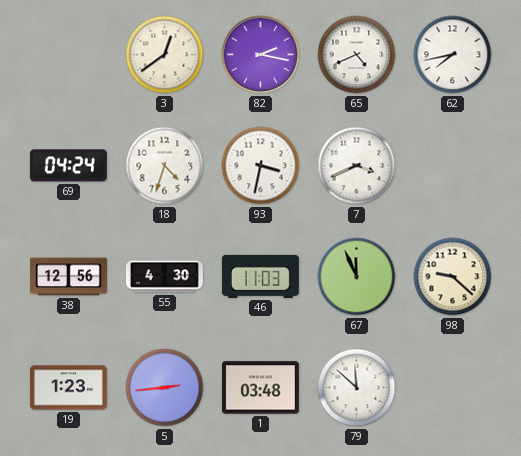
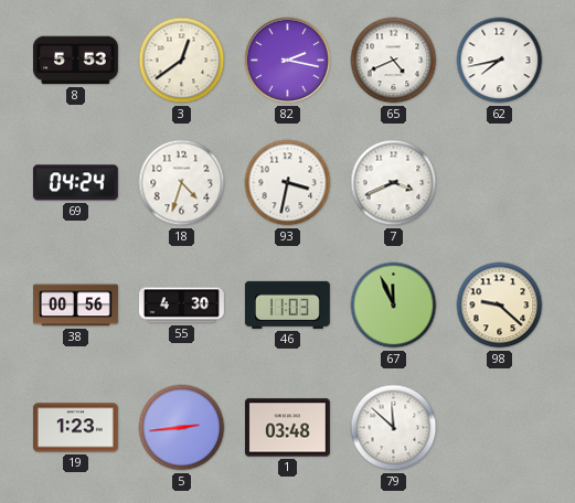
8: none -> 5:53
38: 12:56 -> 00:56
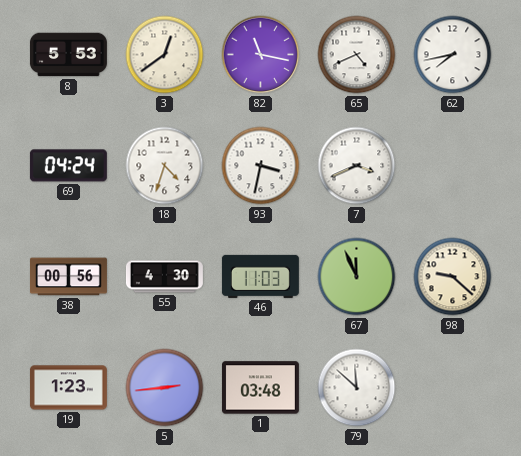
82: 2:17 -> 11:17
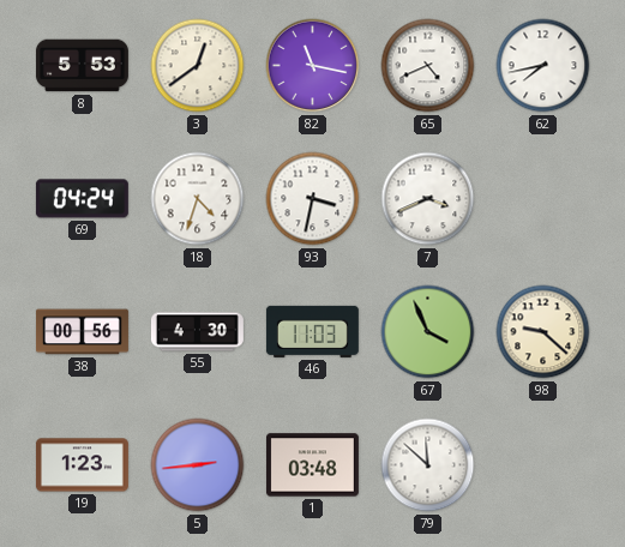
67: 11:56 -> 3:56
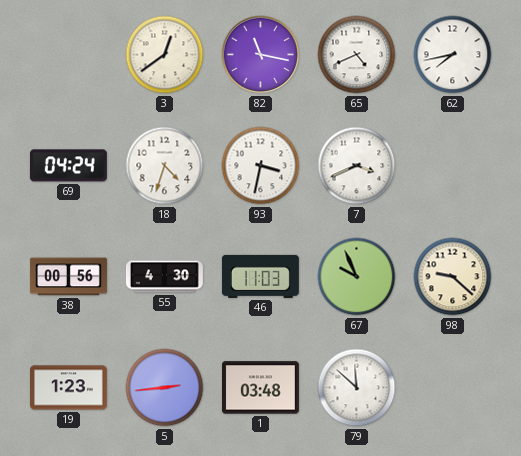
8: 5:53 -> none
67: 3:56 -> 9:56
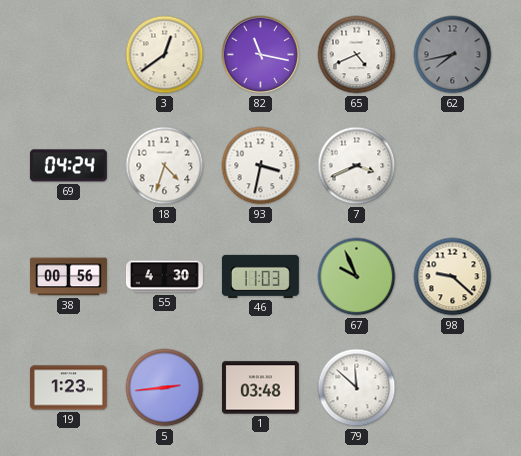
62 dial: white -> grey
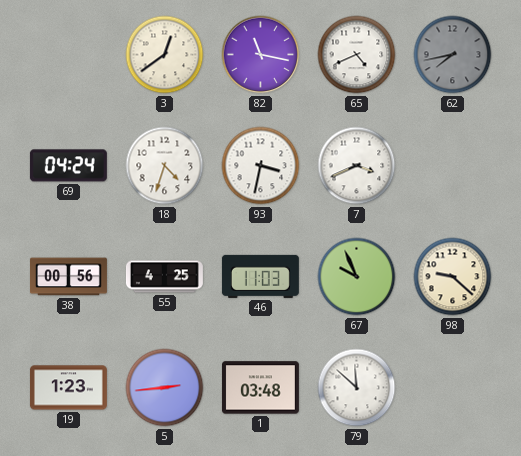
55: 4:30 -> 4:25
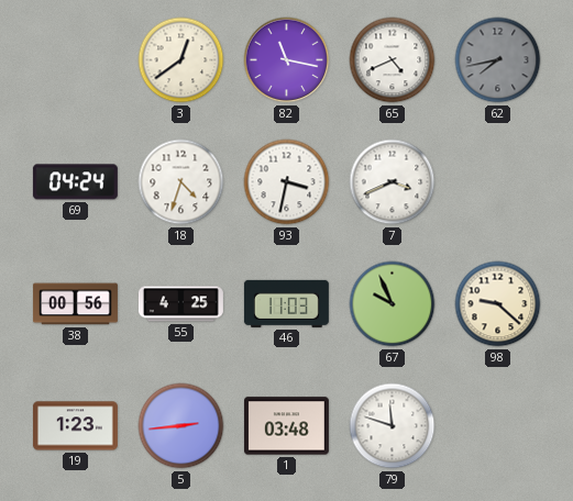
79: 11:52 -> 11:48
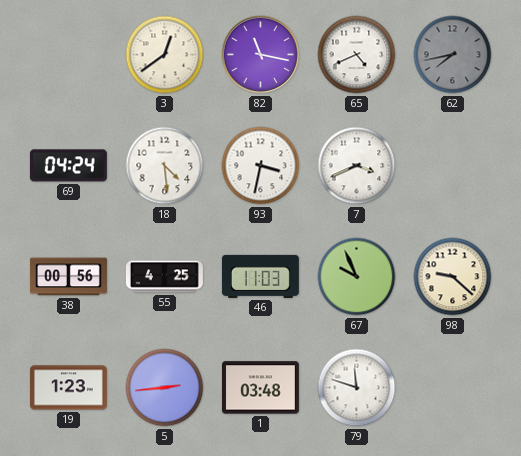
18: 4:33 -> 4:29
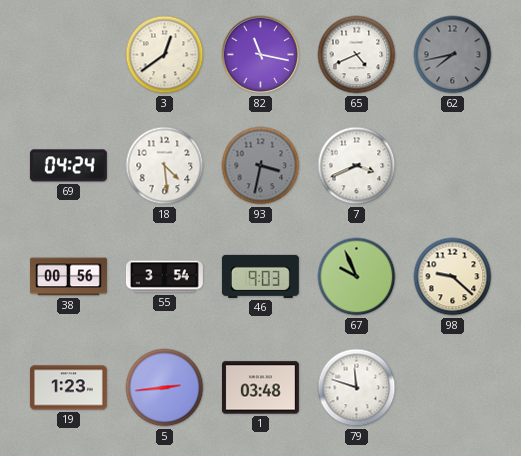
93 dial: white -> grey
55: 4:25 -> 3:54
46: 11:03 -> 9:03
